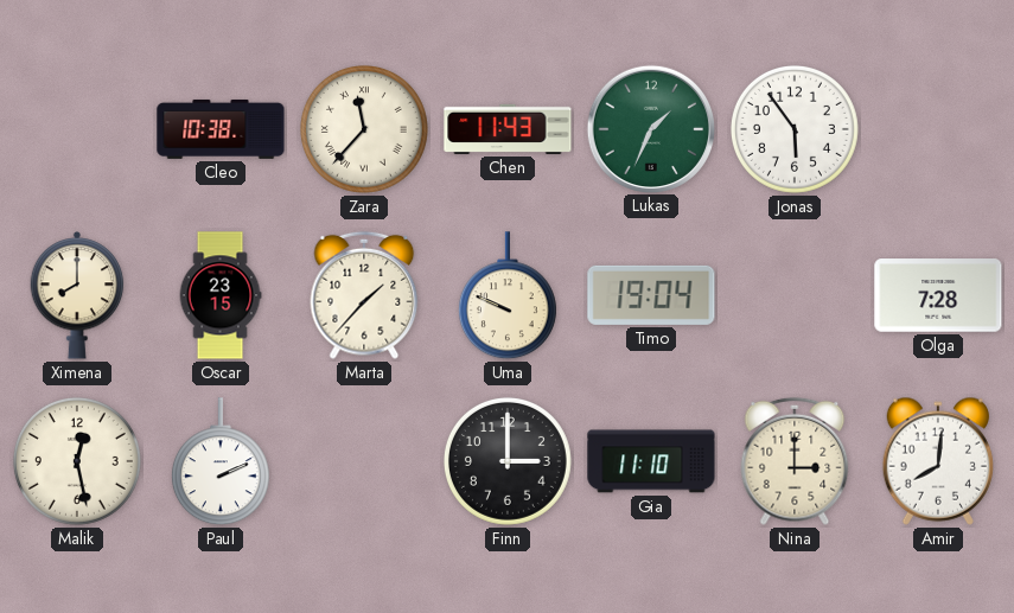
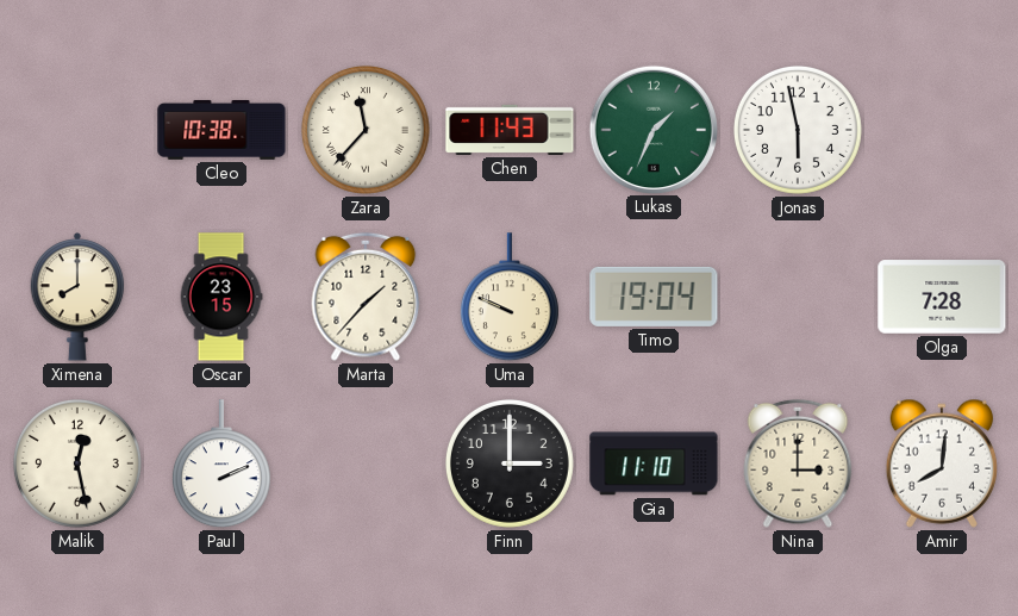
Jonas: 5:54 -> 5:58
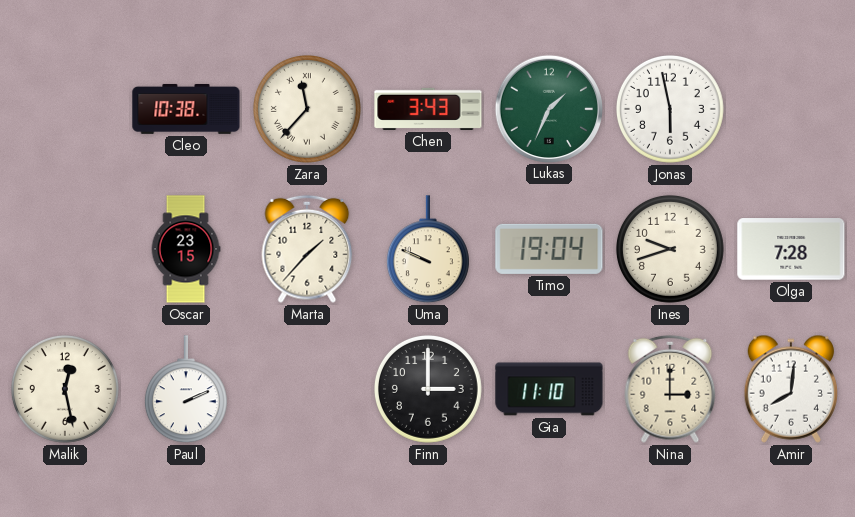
Chen: 11:43 -> 3:43
Ximena: 8:00 -> none
Ines: none -> 9:42
